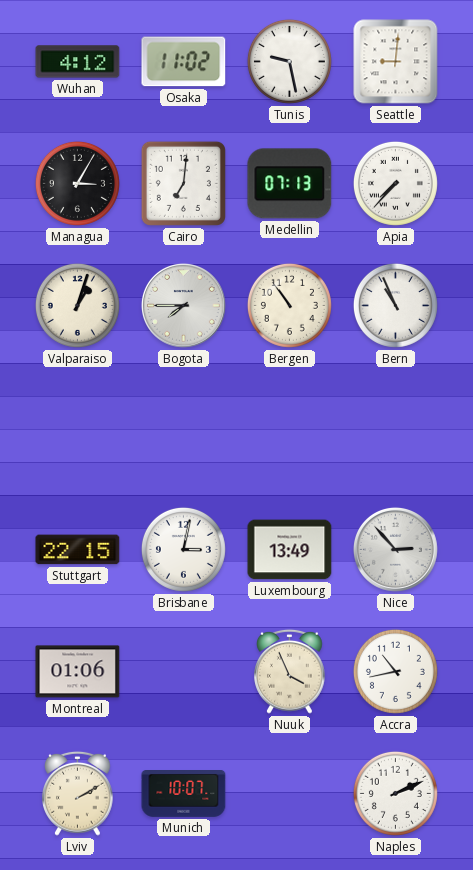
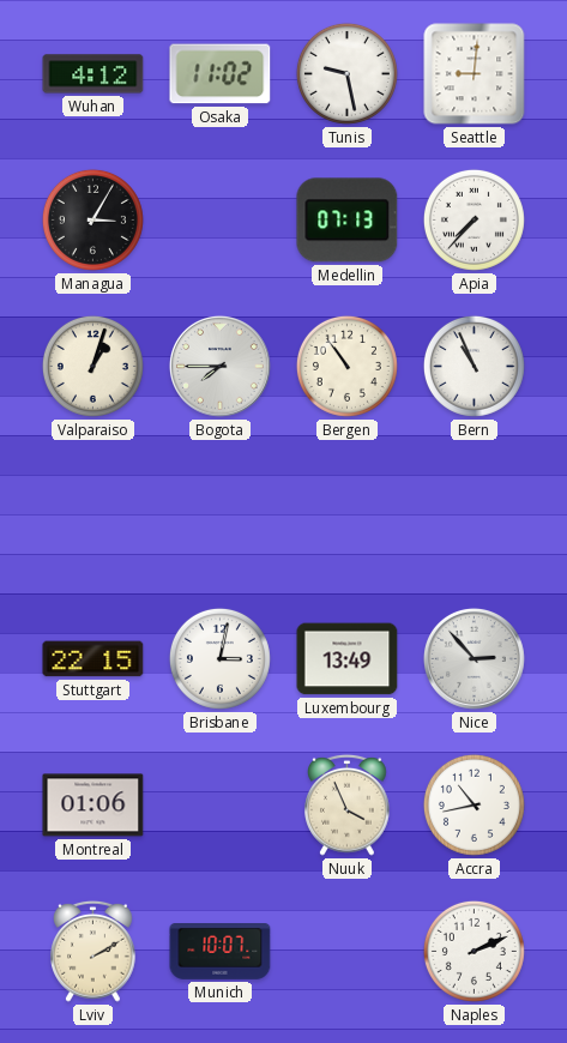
Cairo: 7:01 -> none
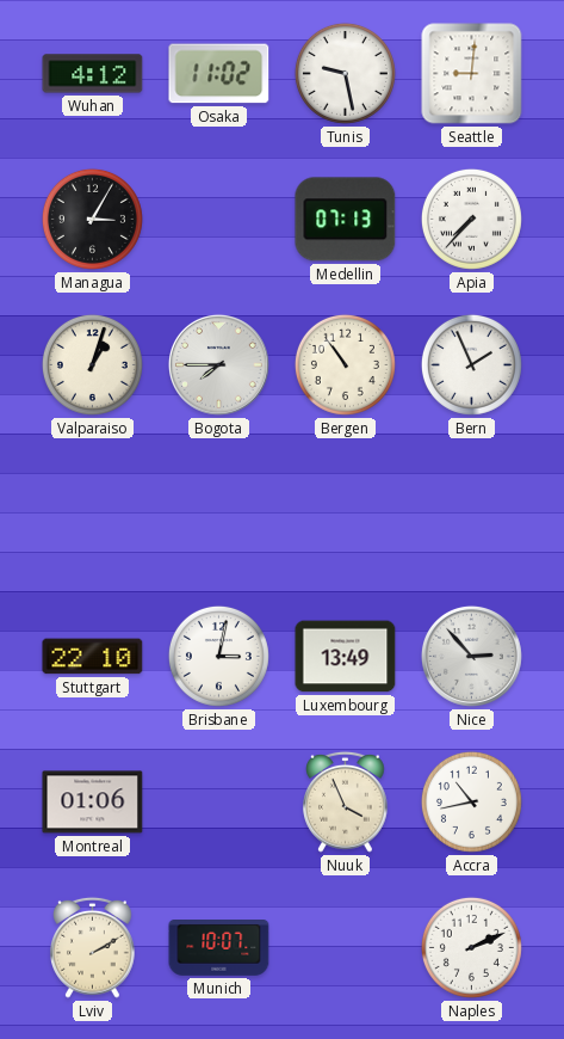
Bern: 10:56 -> 1:56
Stuttgart: 22:15 -> 22:10
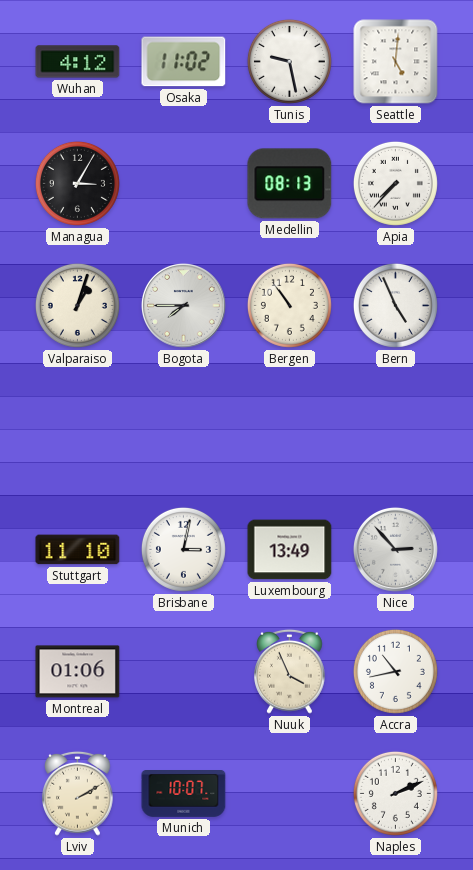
Seattle: 9:01 -> 5:01
Medellin: 07:13 -> 08:13
Bern: 1:56 -> 4:56
Stuttgart: 22:10 -> 11:10
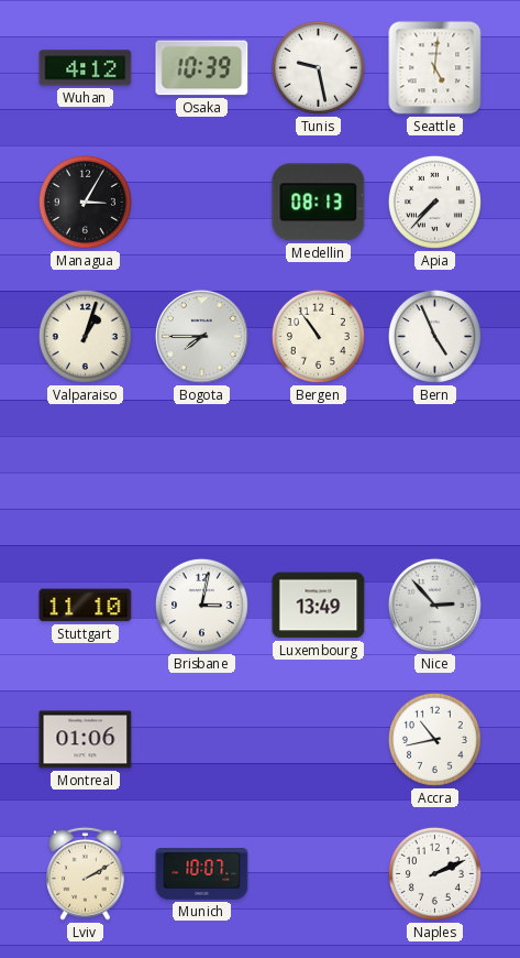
Osaka: 11:02 -> 10:39
Nuuk: 3:56 -> none
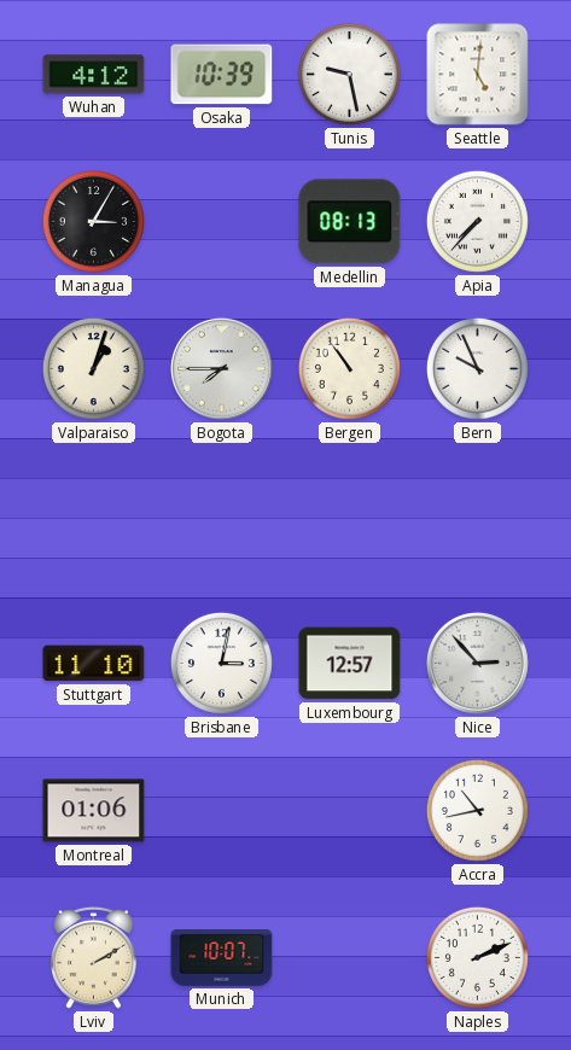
Bern: 4:56 -> 9:56
Luxembourg: 13:49 -> 12:57
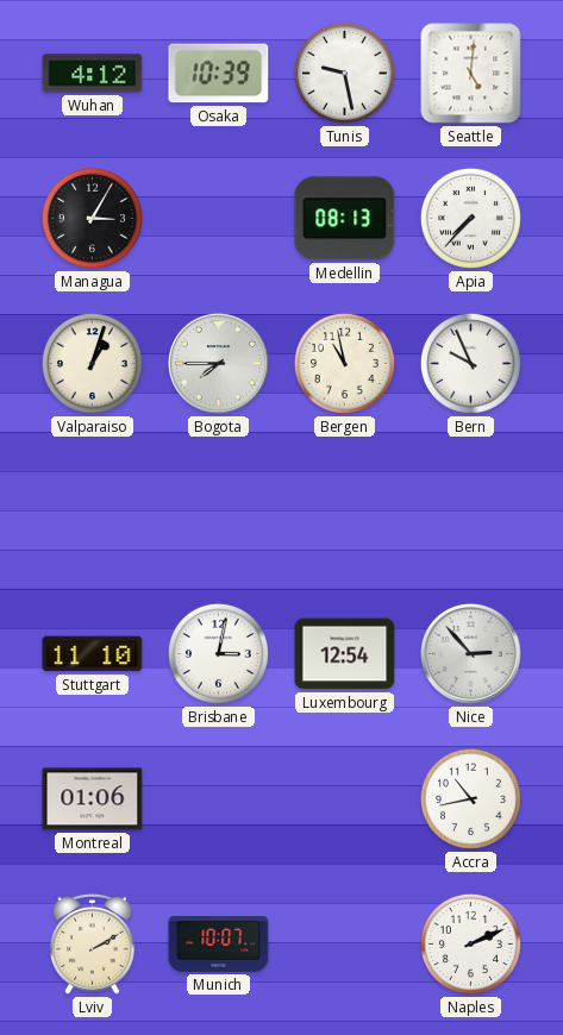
Bergen: 10:54 -> 10:58
Luxembourg: 12:57 -> 12:54
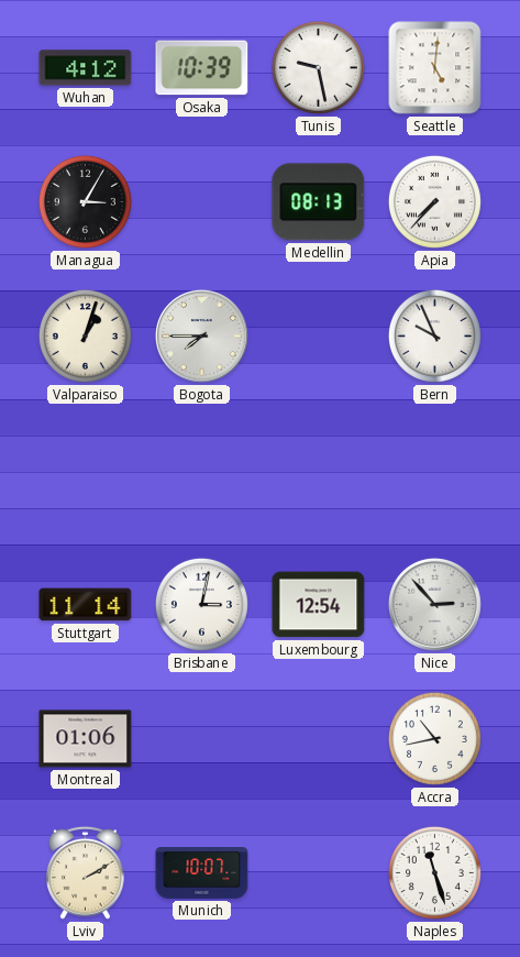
Bergen: 10:58 -> none
Stuttgart: 11:10 -> 11:14
Naples: 2:11 -> 11:27
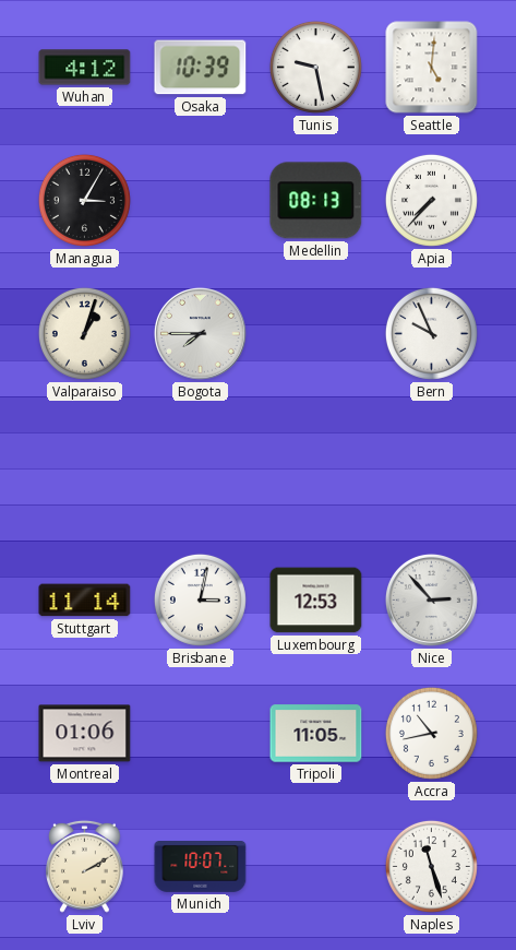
Luxembourg: 12:54 -> 12:53
Tripoli: none -> 11:05
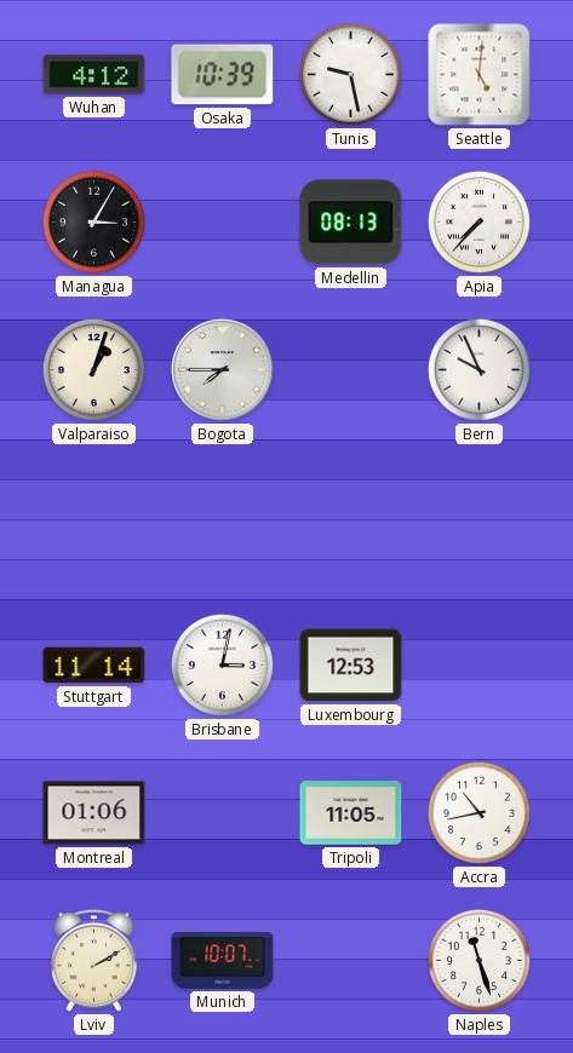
Nice: 2:53 -> none
